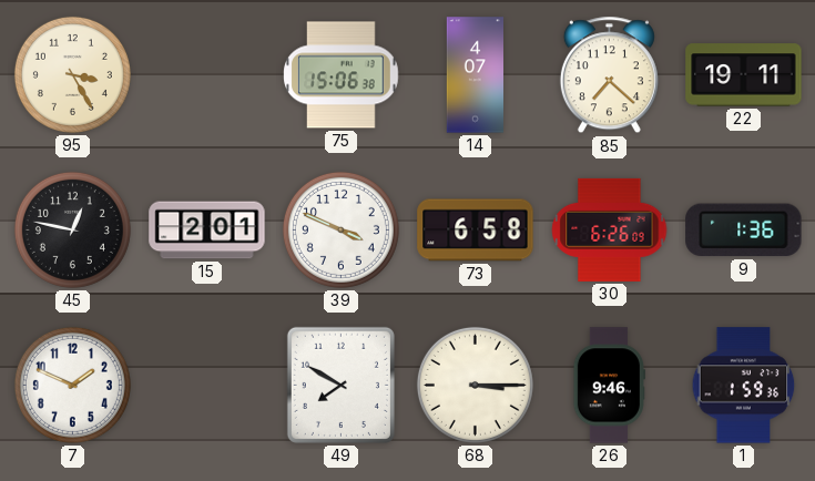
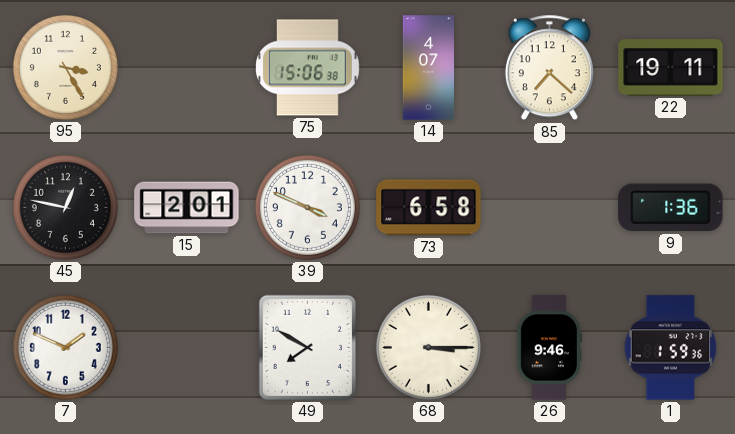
30: 6:26 -> none
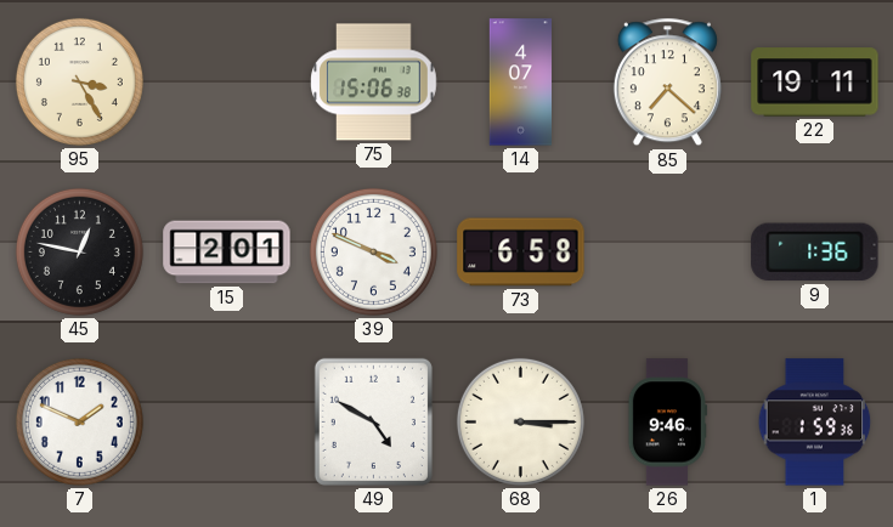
49: 7:50 -> 4:50
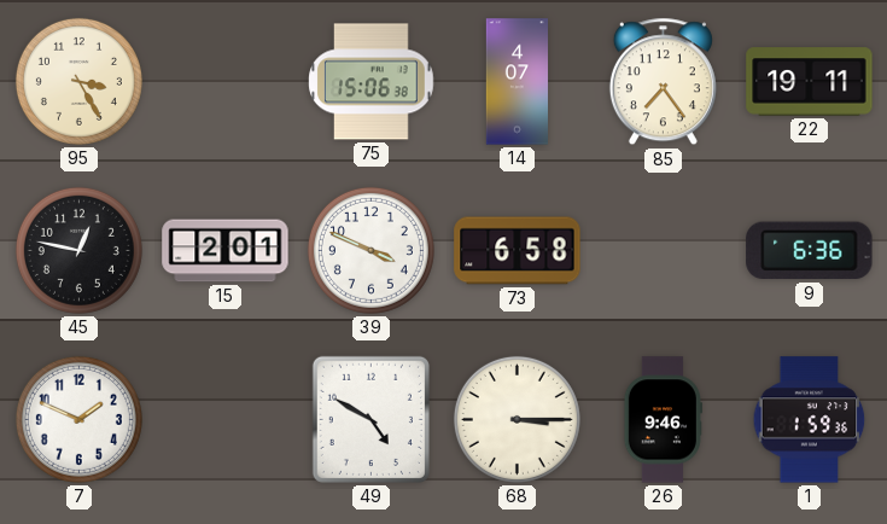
85: 7:22 -> 7:24
9: 1:36 -> 6:36
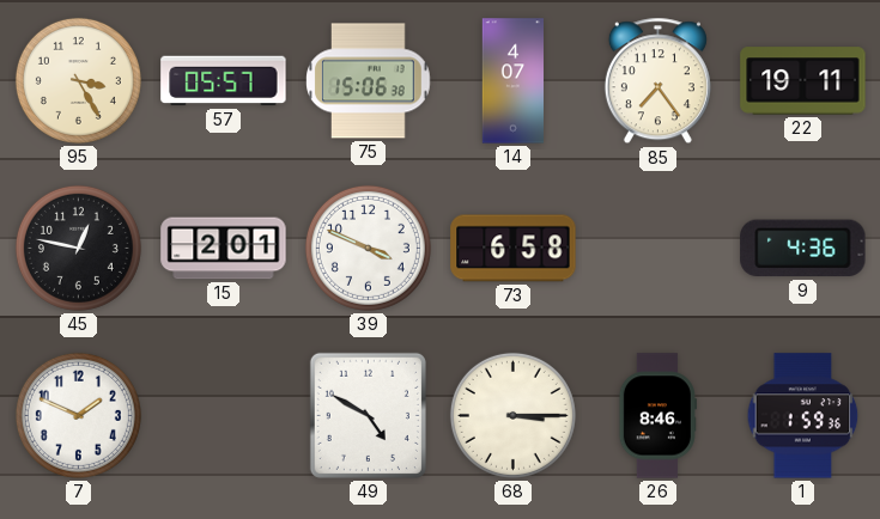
57: none -> 05:57
9: 6:36 -> 4:36
26: 9:46 -> 8:46
